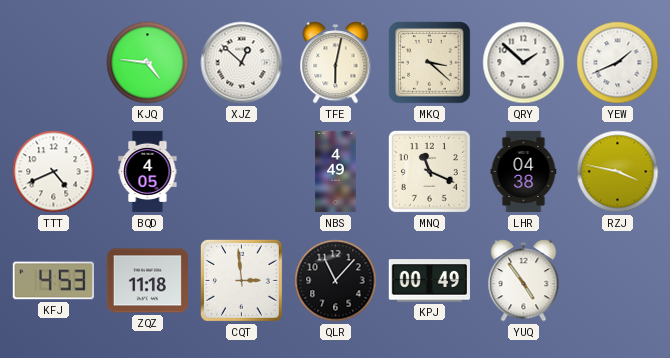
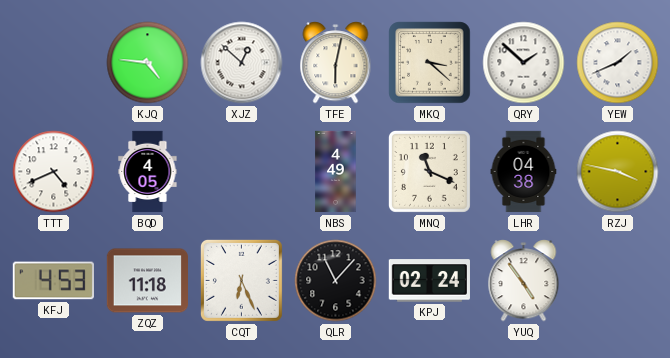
CQT: 2:59 -> 6:26
KPJ: 00:49 -> 02:24
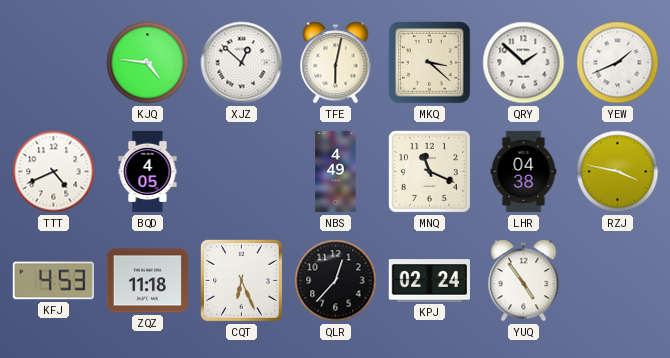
QLR: 11:07 -> 12:37
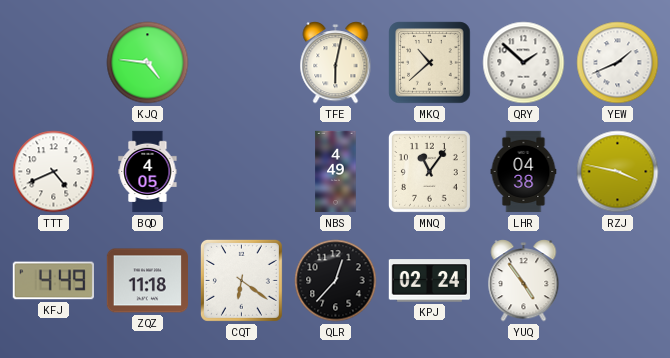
XJZ: 12:52 -> none
MKQ: 3:22 -> 10:38
MNQ: 11:19 -> 11:06
KFJ: 4:53 -> 4:49
CQT: 6:26 -> 6:21
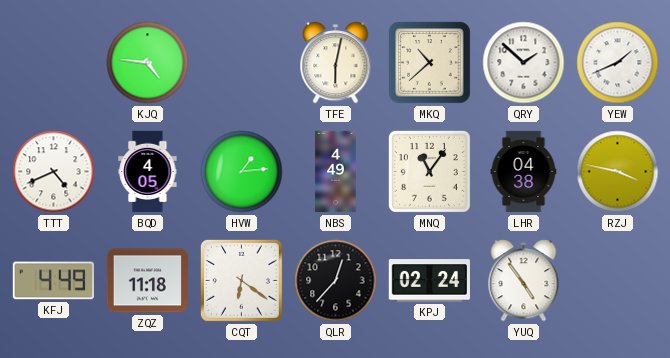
HVW: none -> 1:14
